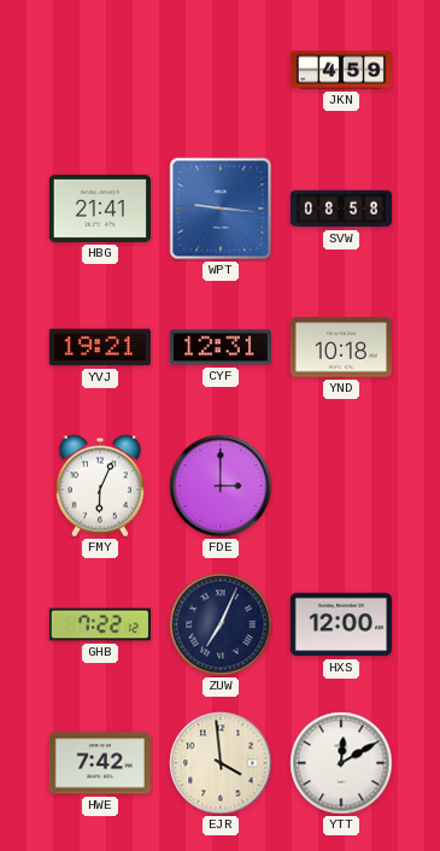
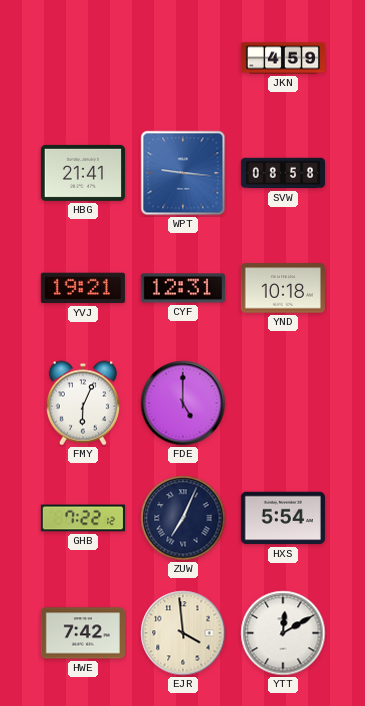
FDE: 3:00 -> 5:00
HXS: 12:00 -> 5:54
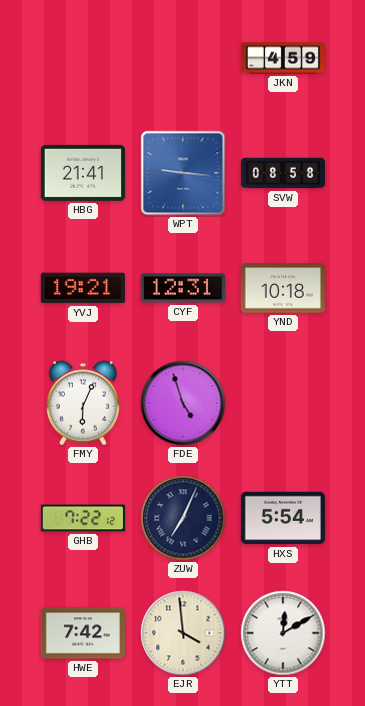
FDE: 5:00 -> 4:57
